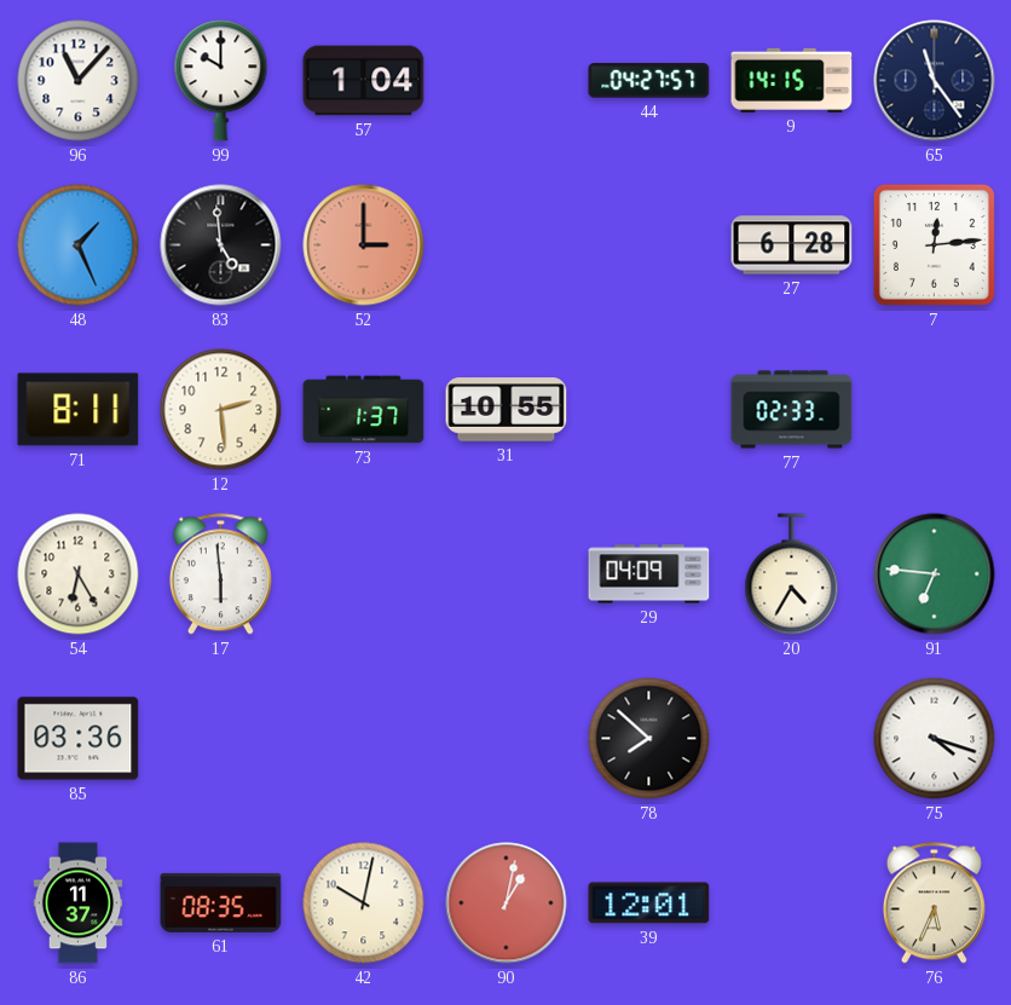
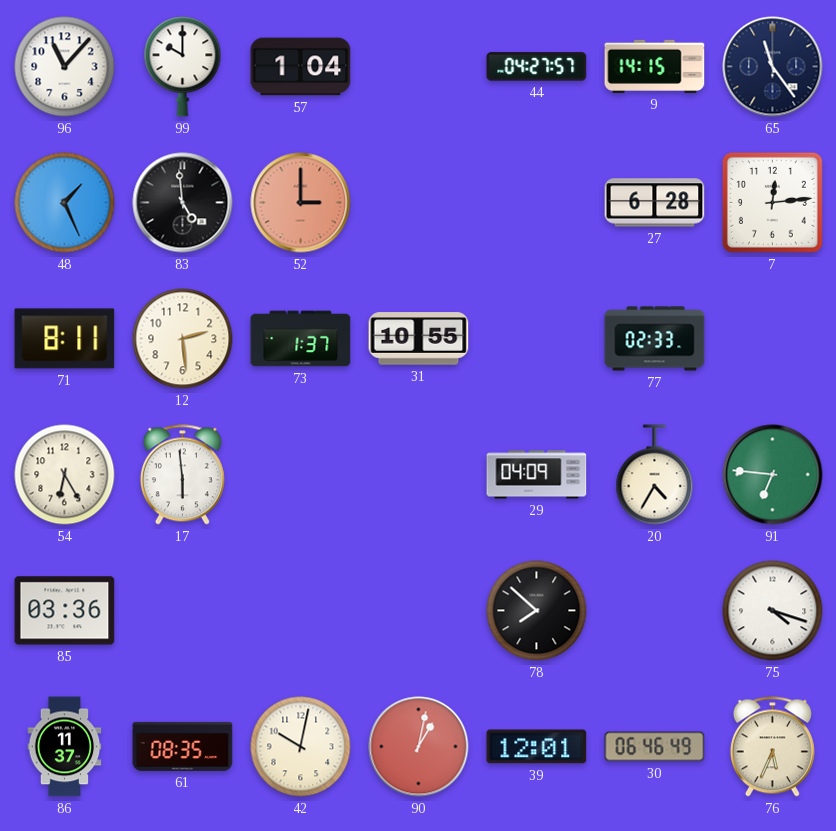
30: none -> 06:46
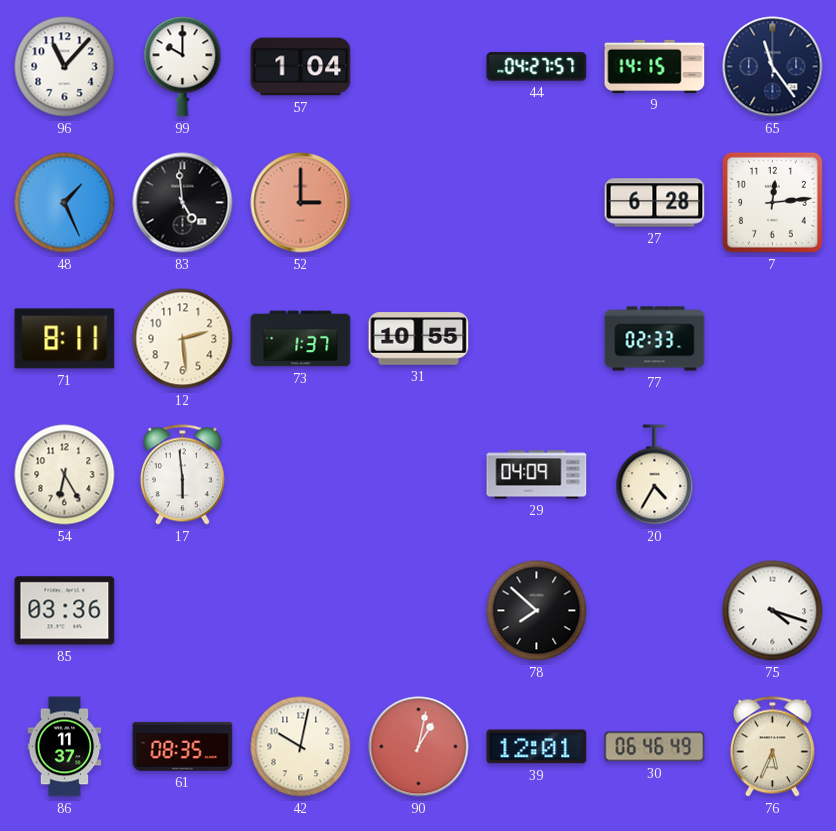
91: 6:46 -> none
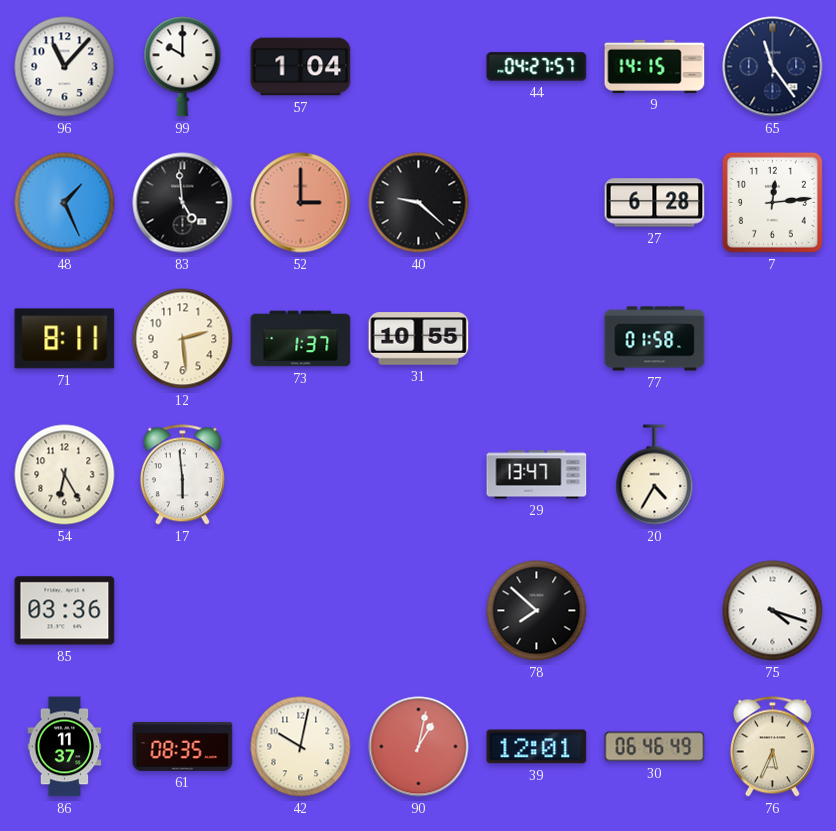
40: none -> 9:22
77: 02:33 -> 01:58
29: 04:09 -> 13:47
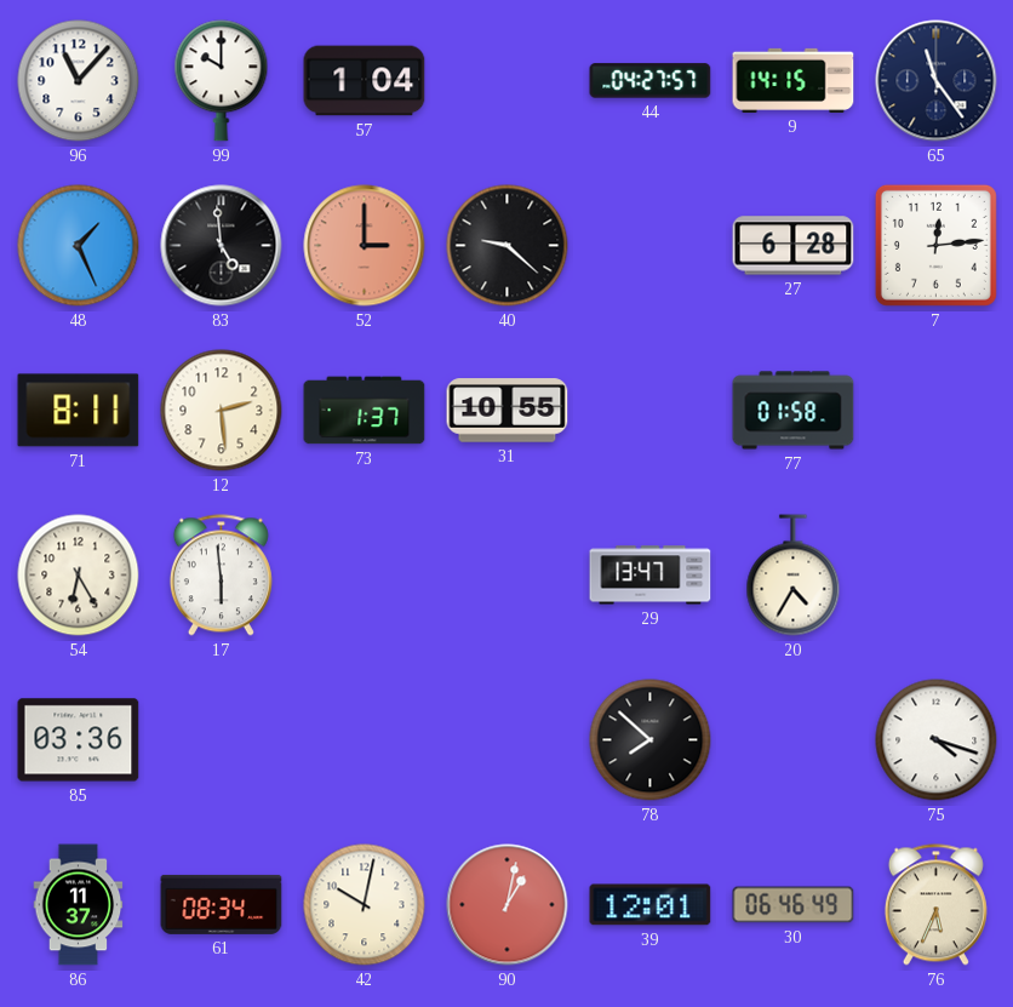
61: 08:35 -> 08:34
